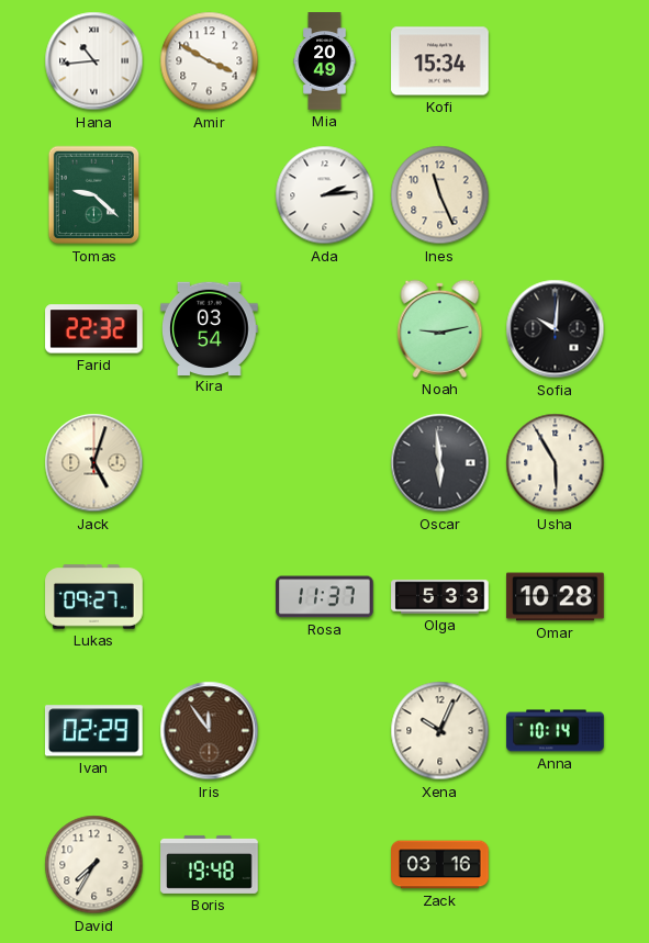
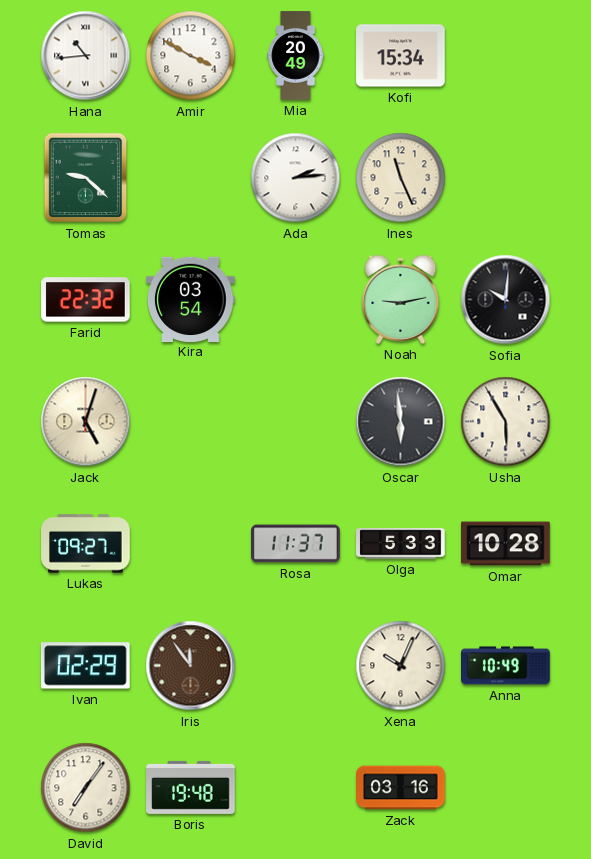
Anna: 10:14 -> 10:49
David: 7:35 -> 7:06
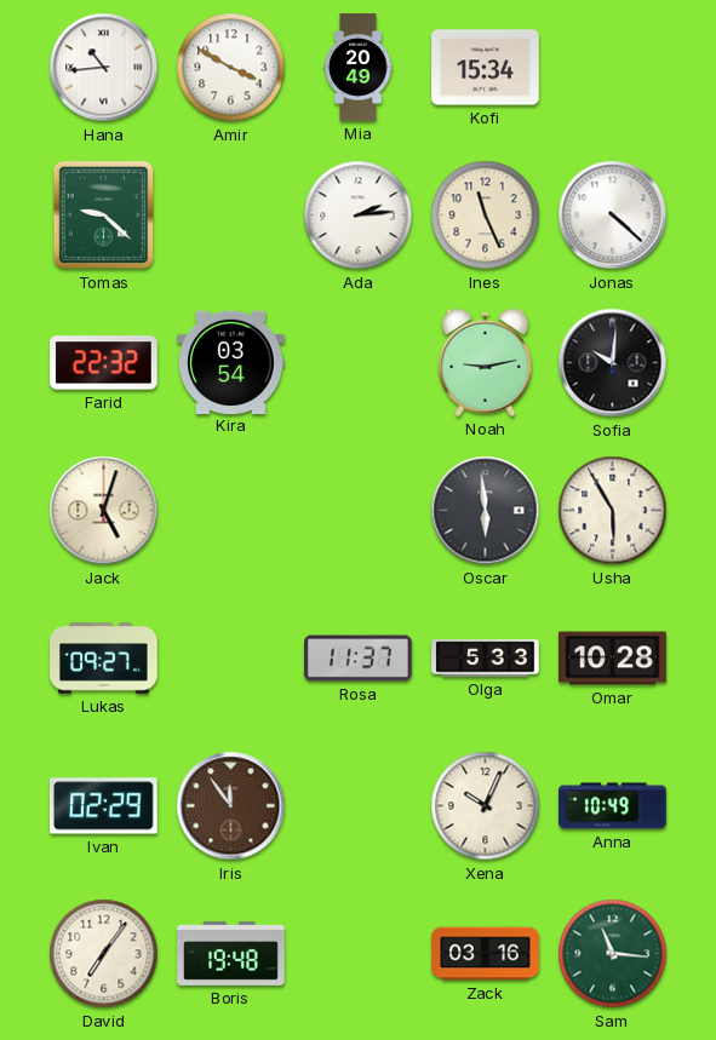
Jonas: none -> 4:22
Sam: none -> 11:16
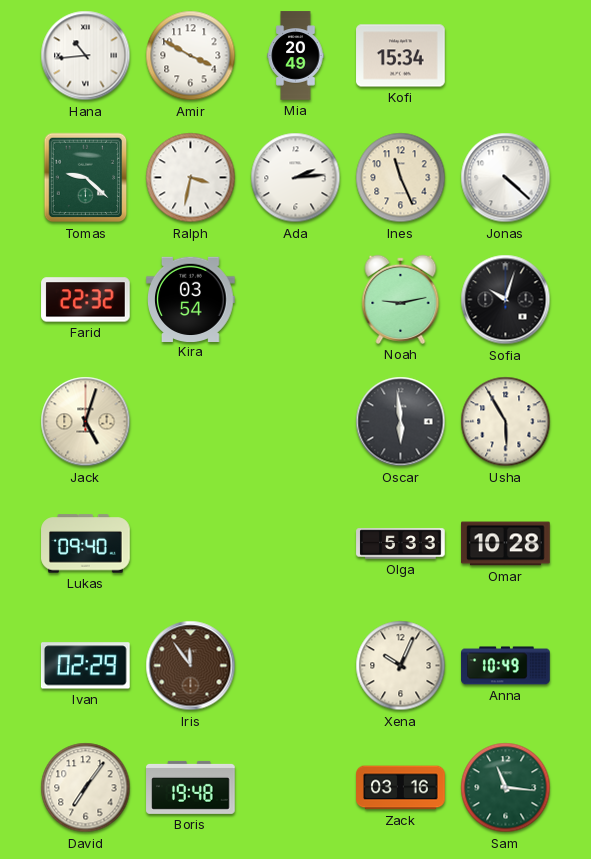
Ralph: none -> 3:32
Sofia: 10:01 -> 10:03
Lukas: 09:27 -> 09:40
Rosa: 11:37 -> none
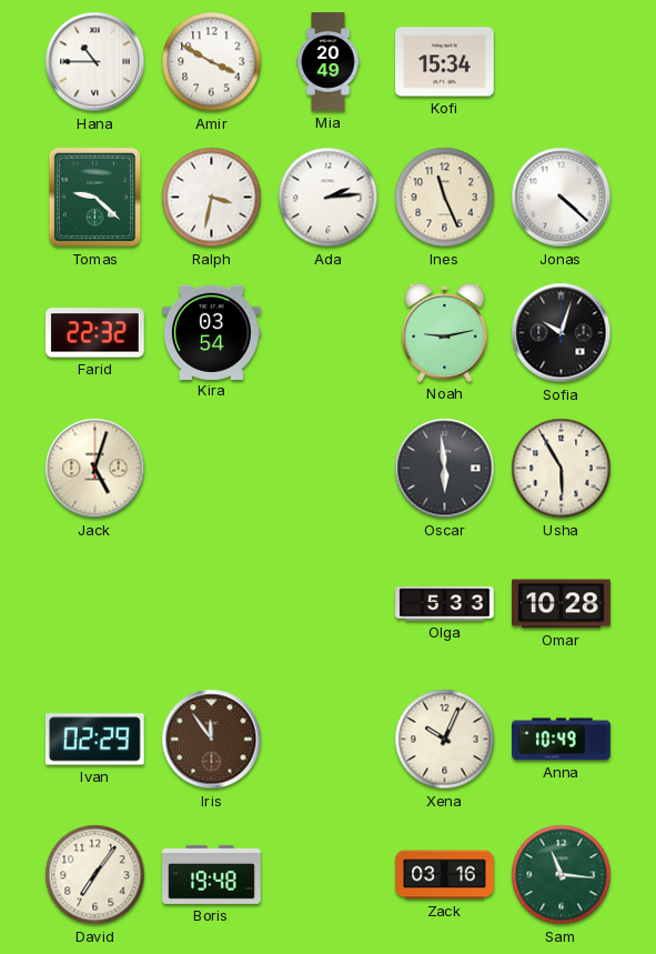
Hana: 10:44 -> 10:45
Lukas: 09:40 -> none
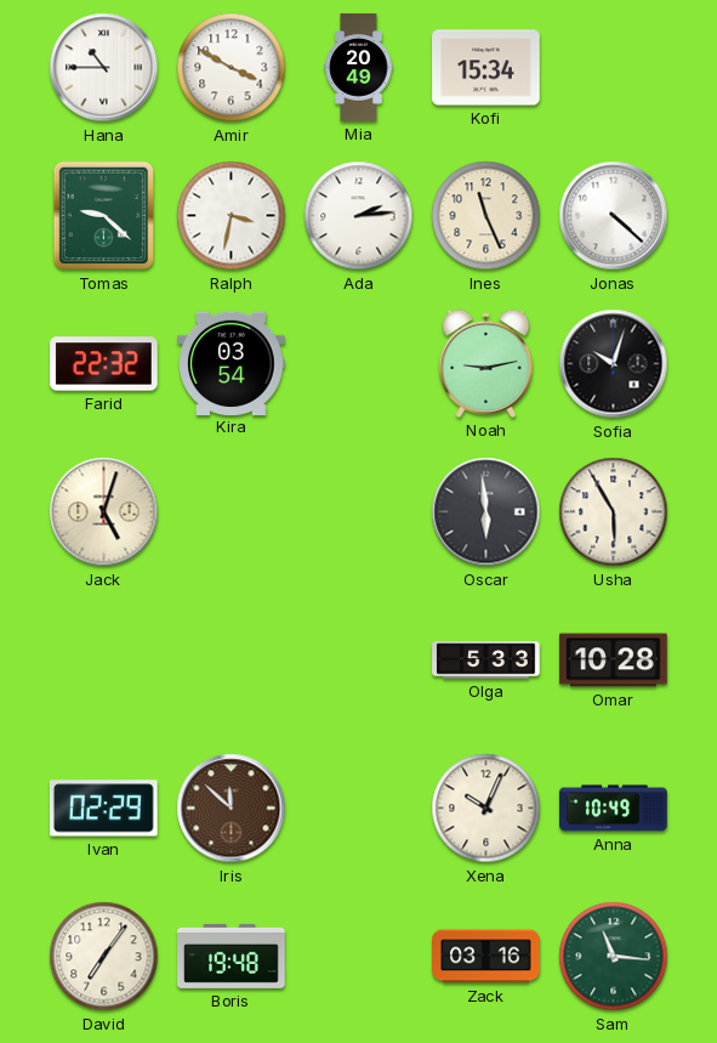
Iris: 11:54 -> 11:52
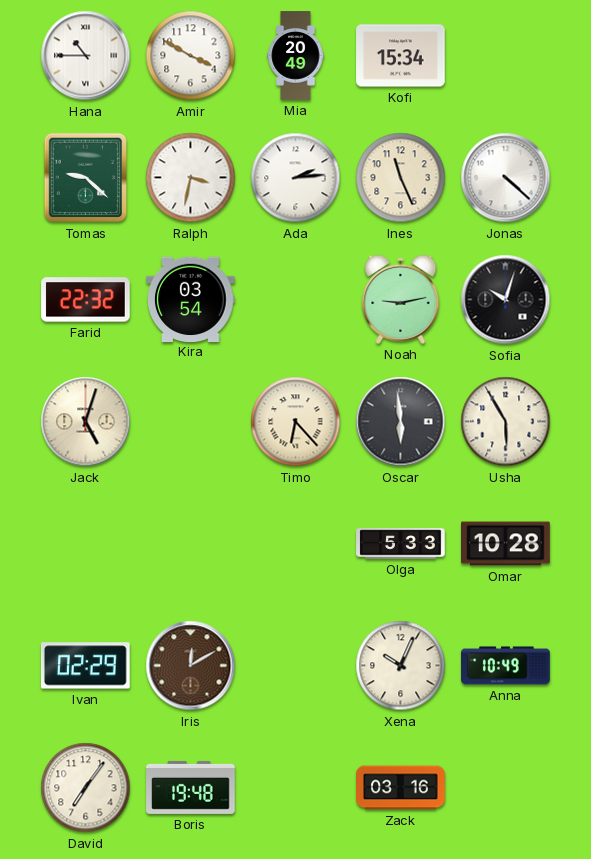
Timo: none -> 6:23
Iris: 11:52 -> 12:10
Sam: 11:16 -> none
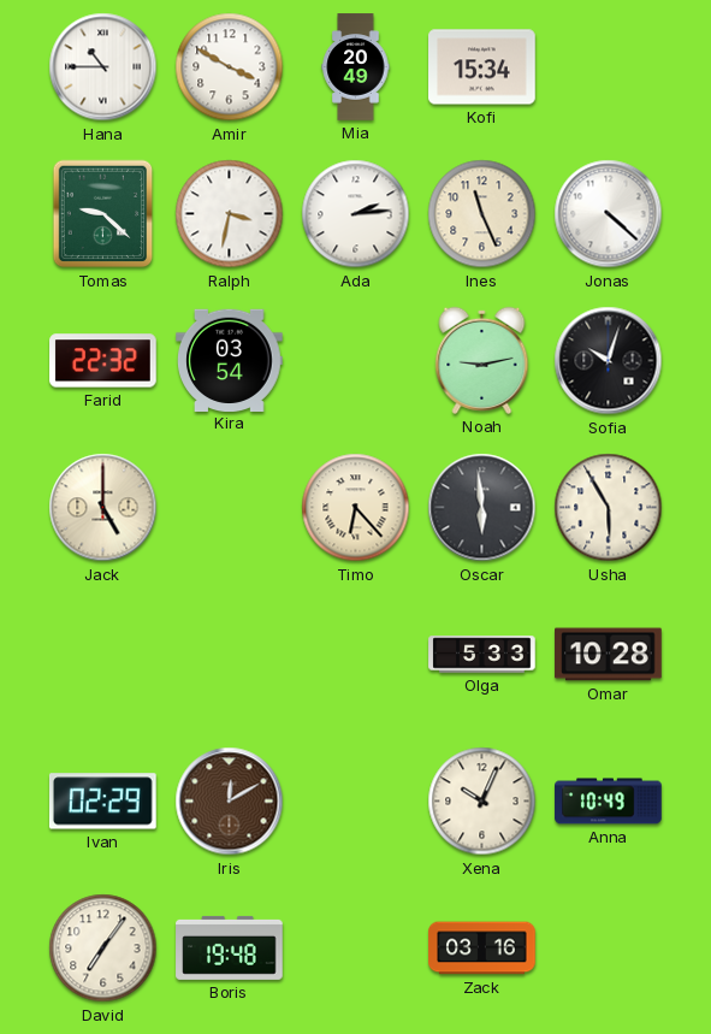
Jack: 5:03 -> 5:00
